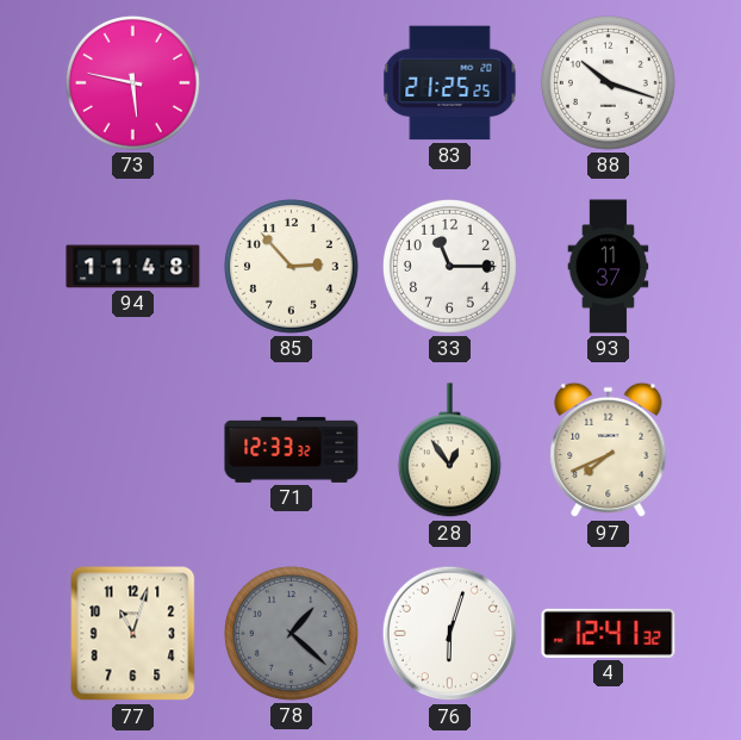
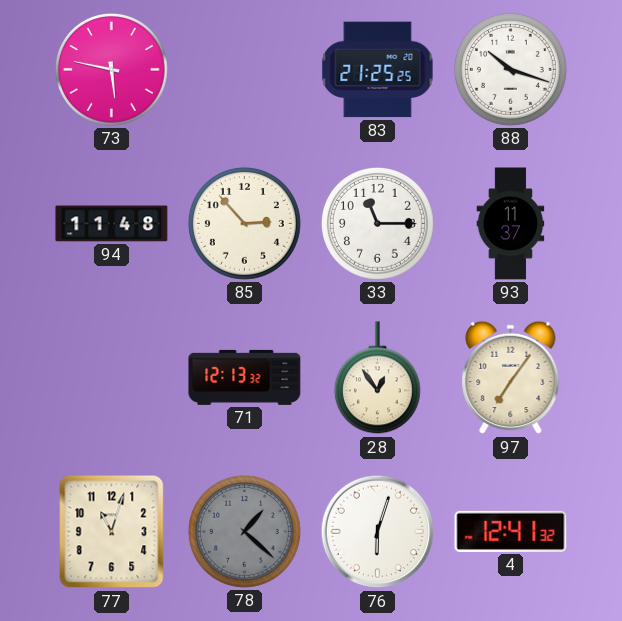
71: 12:33 -> 12:13
97: 7:41 -> 7:06
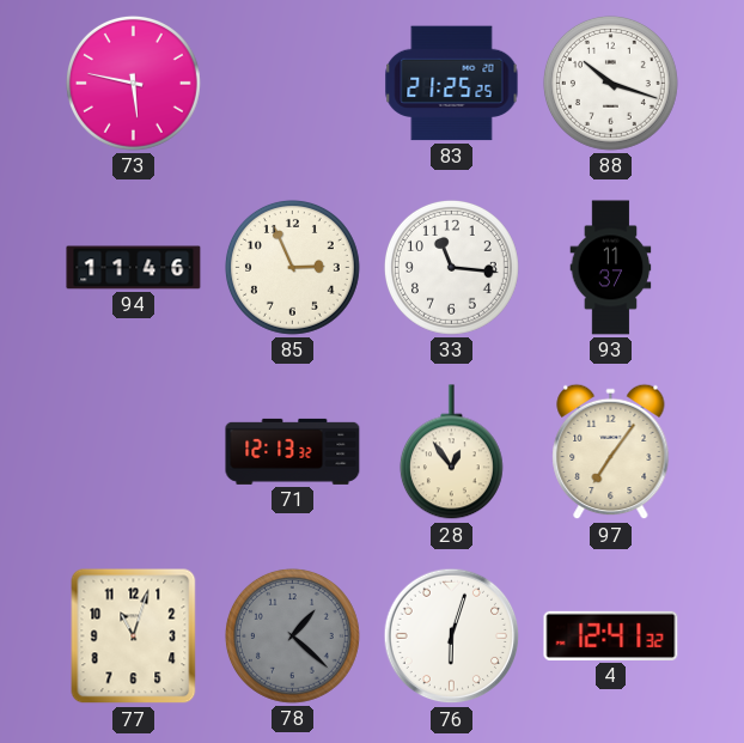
94: 11:48 -> 11:46
85: 2:53 -> 2:56
33: 11:15 -> 11:16
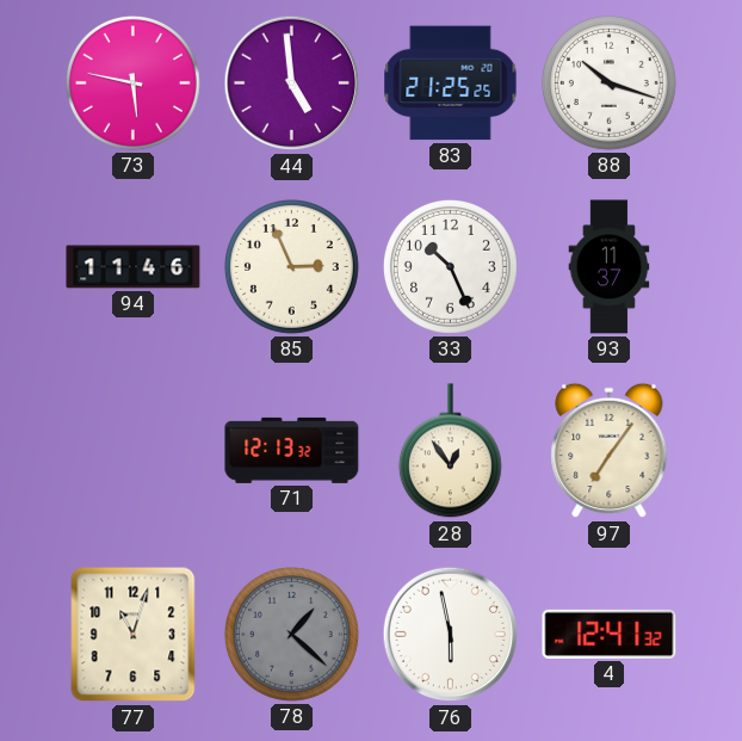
44: none -> 4:59
33: 11:16 -> 10:26
76: 6:03 -> 5:58
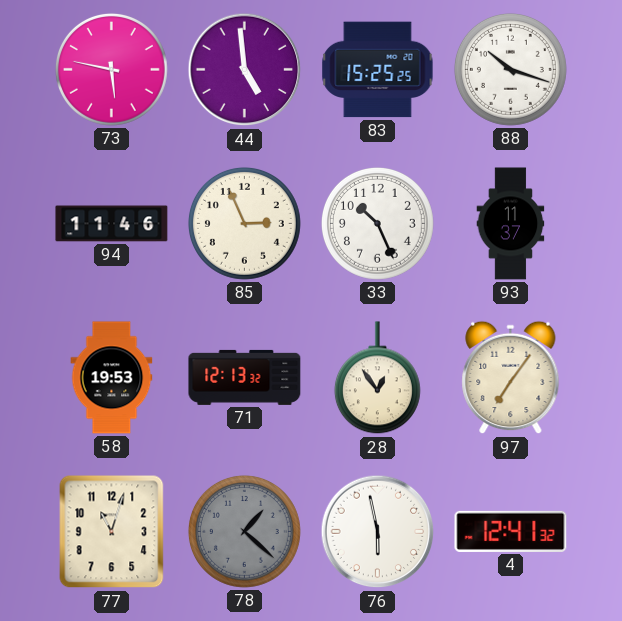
83: 21:25 -> 15:25
58: none -> 19:53
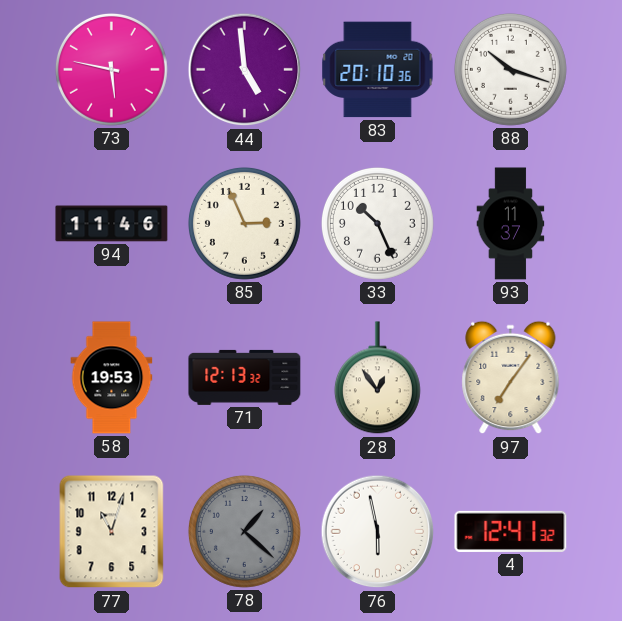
83: 15:25 -> 20:10
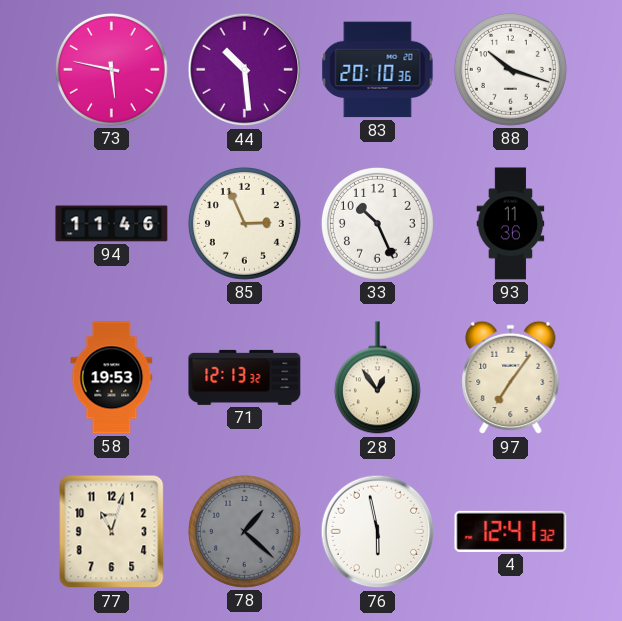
44: 4:59 -> 10:29
93: 11:37 -> 11:36
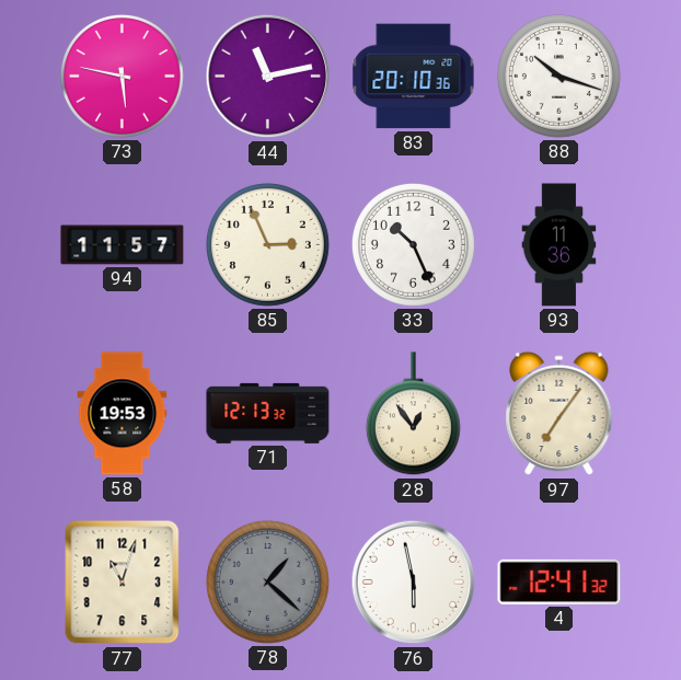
44: 10:29 -> 11:13
94: 11:46 -> 11:57
